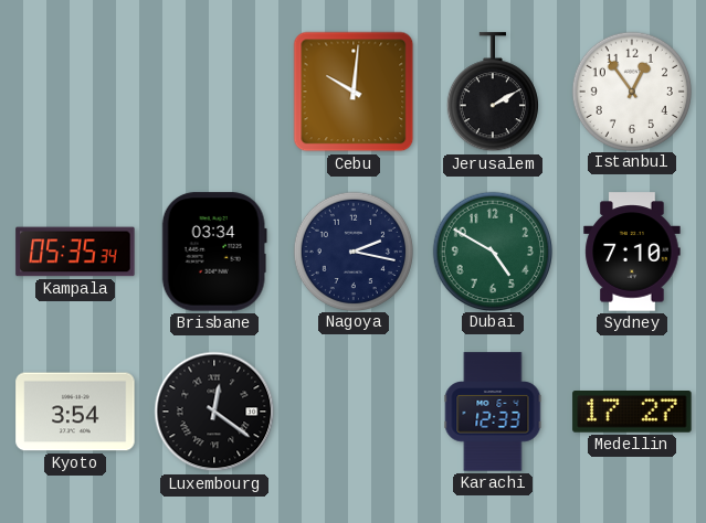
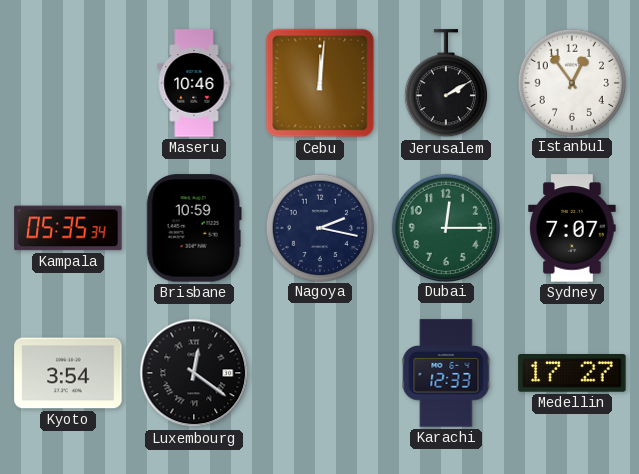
Maseru: none -> 10:46
Cebu: 10:01 -> 12:01
Brisbane: 03:34 -> 10:59
Dubai: 4:50 -> 12:15
Sydney: 7:10 -> 7:07
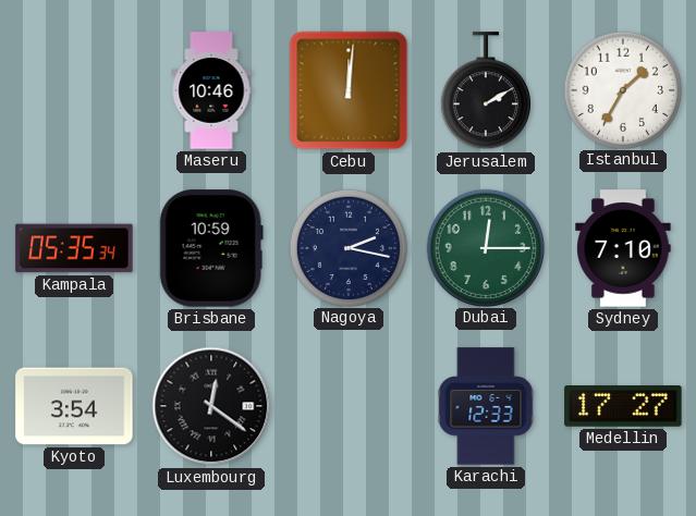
Istanbul: 12:54 -> 1:35
Sydney: 7:07 -> 7:10
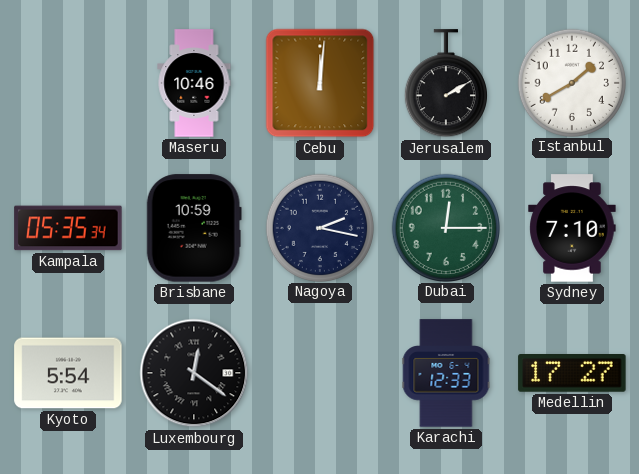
Istanbul: 1:35 -> 1:40
Kyoto: 3:54 -> 5:54
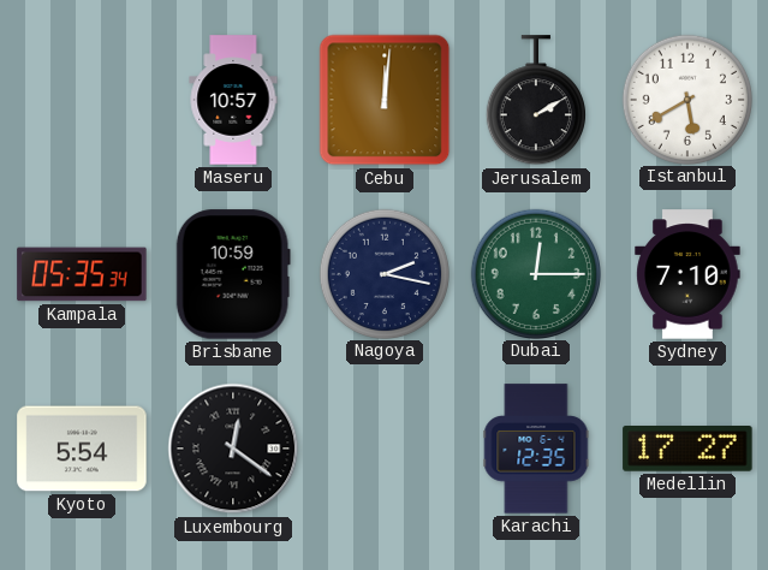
Maseru: 10:46 -> 10:57
Istanbul: 1:40 -> 5:40
Karachi: 12:33 -> 12:35
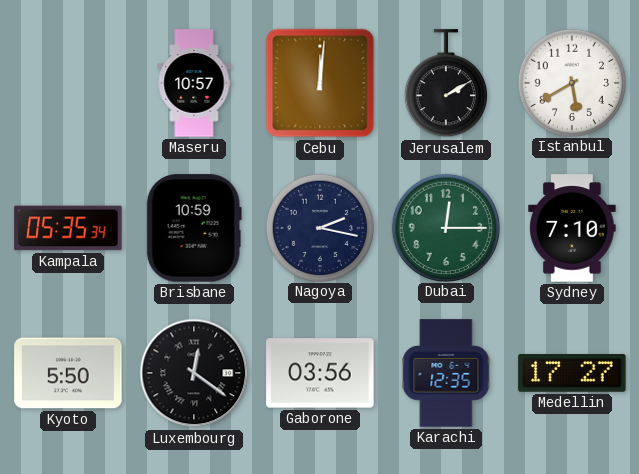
Kyoto: 5:54 -> 5:50
Gaborone: none -> 03:56
